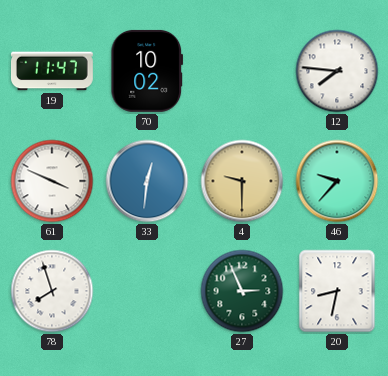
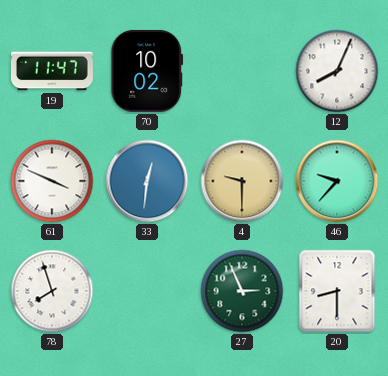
12: 7:46 -> 8:04
20: 8:32 -> 8:30
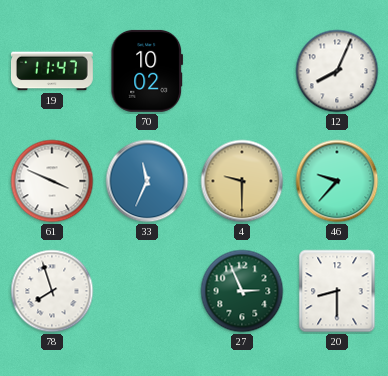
33: 12:31 -> 11:34
